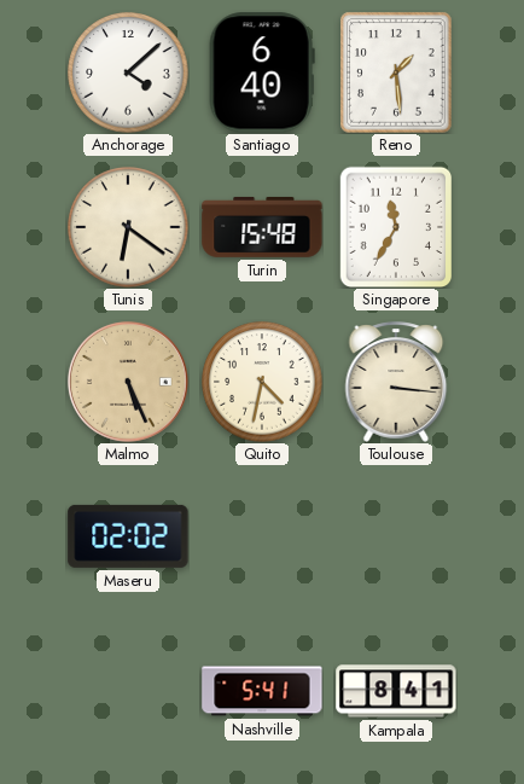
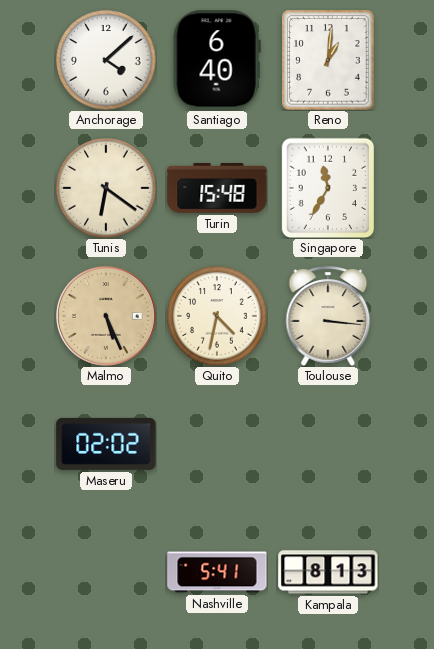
Reno: 1:29 -> 1:01
Kampala: 8:41 -> 8:13
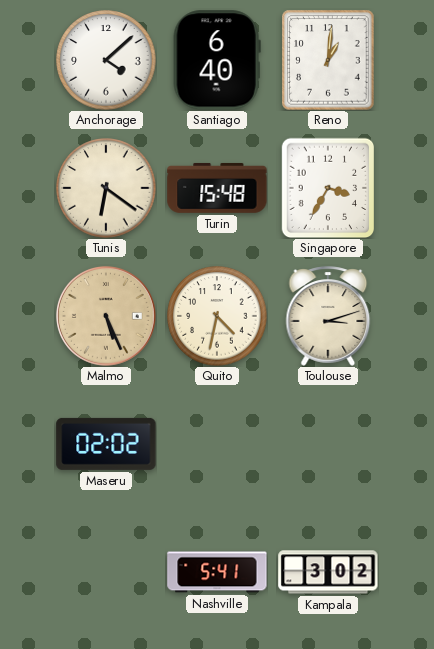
Singapore: 11:35 -> 3:35
Toulouse: 3:16 -> 3:12
Kampala: 8:13 -> 3:02
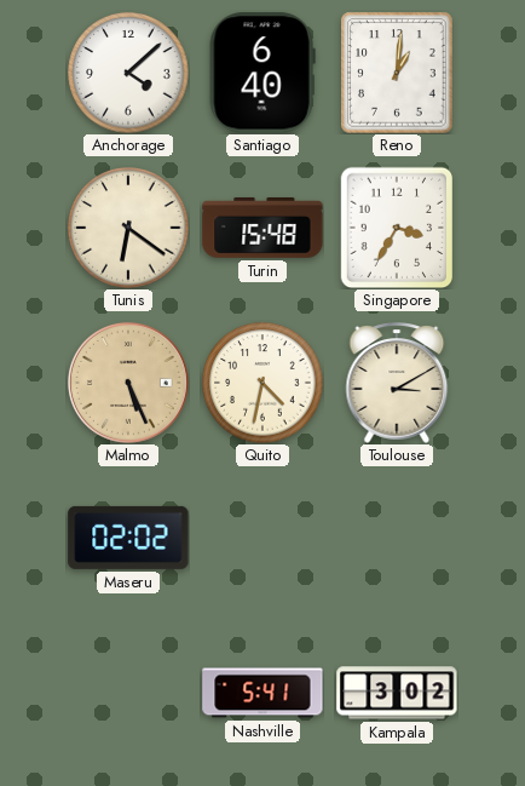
Toulouse: 3:12 -> 3:10
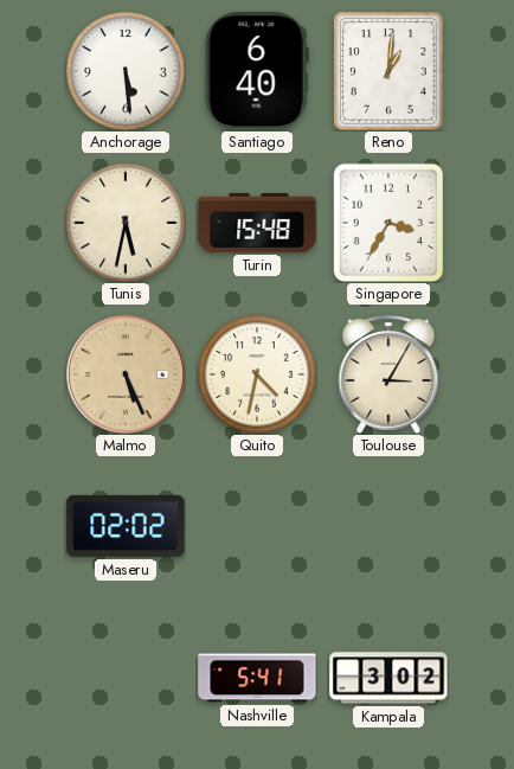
Anchorage: 4:08 -> 5:29
Tunis: 6:21 -> 5:32
Toulouse: 3:10 -> 3:05
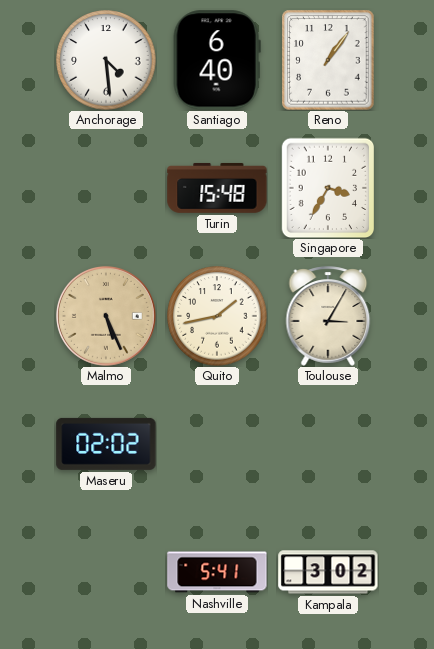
Anchorage: 5:29 -> 4:29
Reno: 1:01 -> 1:06
Tunis: 5:32 -> none
Quito: 4:32 -> 1:43
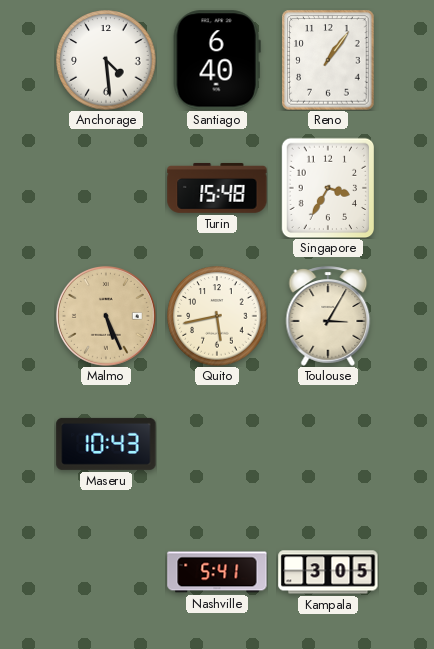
Quito: 1:43 -> 5:43
Maseru: 02:02 -> 10:43
Kampala: 3:02 -> 3:05
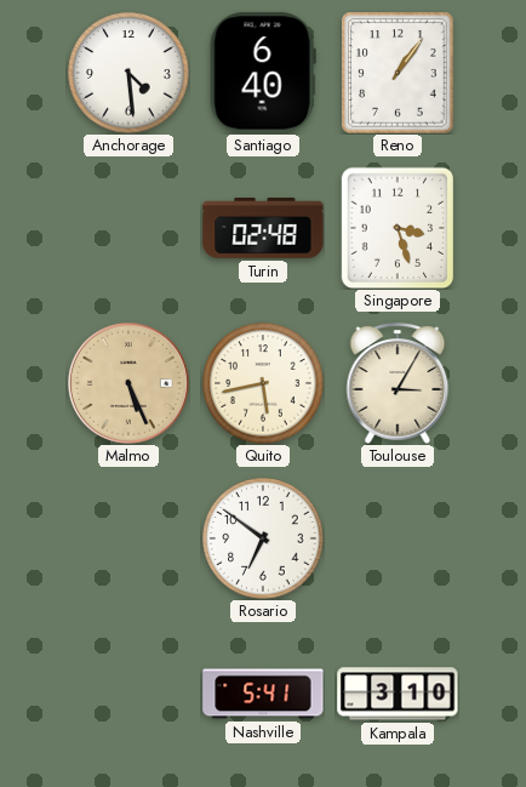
Turin: 15:48 -> 02:48
Singapore: 3:35 -> 3:27
Maseru: 10:43 -> none
Rosario: none -> 6:51
Kampala: 3:05 -> 3:10
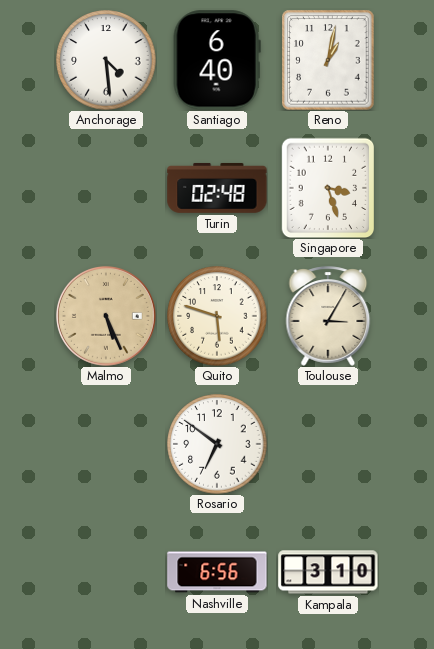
Reno: 1:06 -> 1:02
Quito: 5:43 -> 5:48
Nashville: 5:41 -> 6:56
